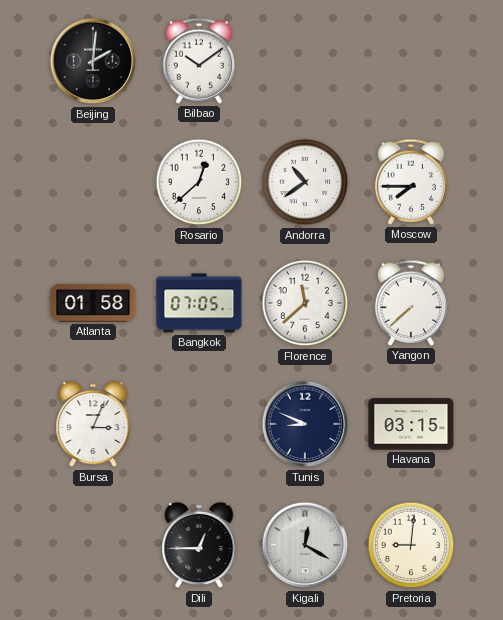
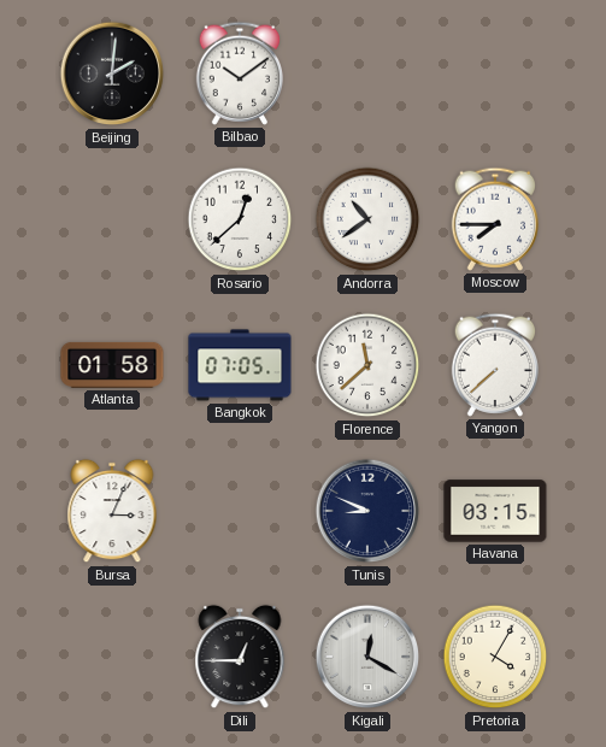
Pretoria: 9:01 -> 4:05
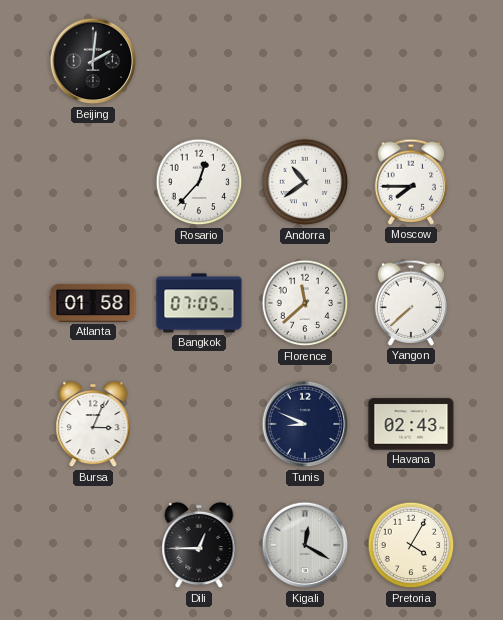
Bilbao: 10:09 -> none
Rosario: 12:38 -> 12:37
Havana: 03:15 -> 02:43
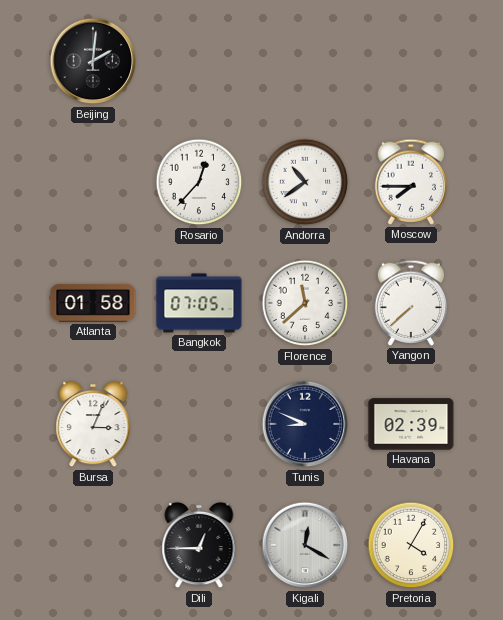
Havana: 02:43 -> 02:39
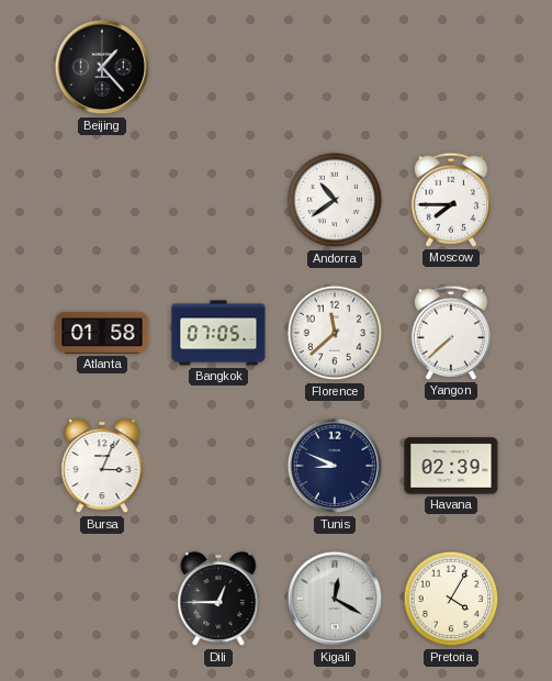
Beijing: 2:01 -> 1:23
Rosario: 12:37 -> none
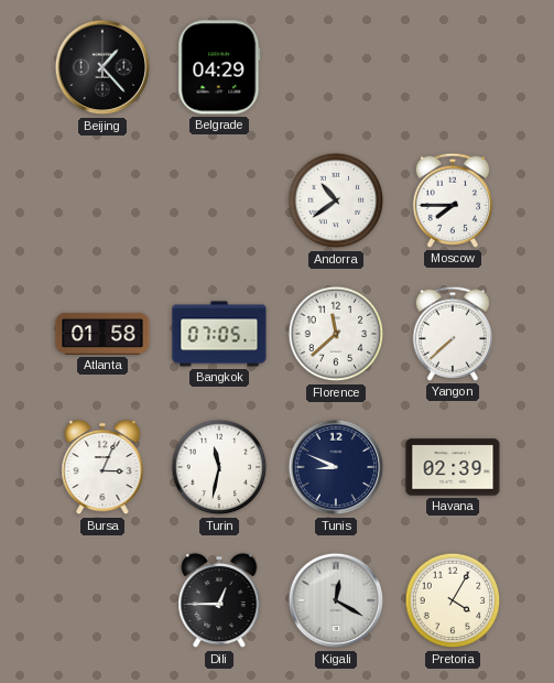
Belgrade: none -> 04:29
Turin: none -> 11:32
